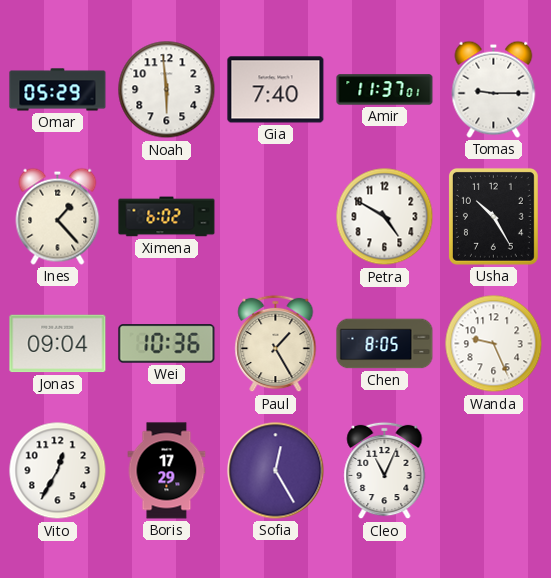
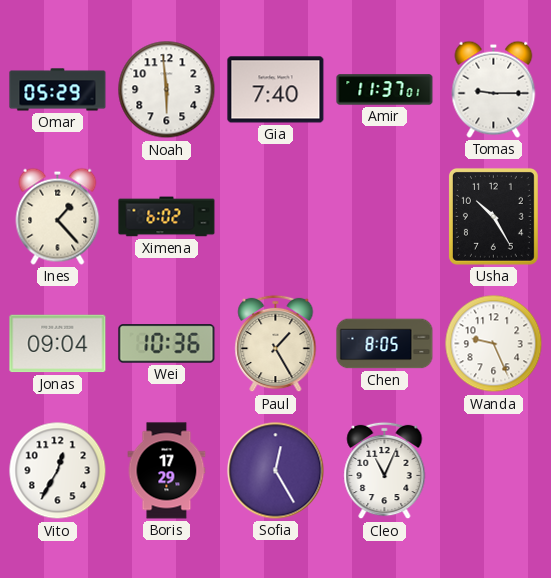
Petra: 4:50 -> none
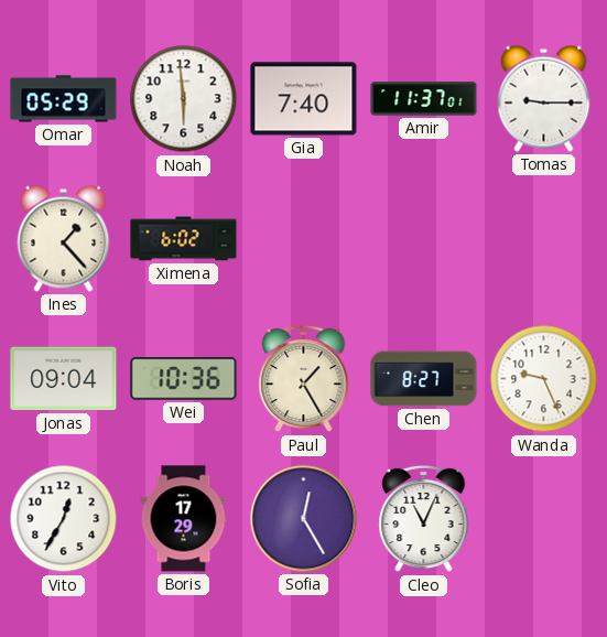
Usha: 10:25 -> none
Chen: 8:05 -> 8:27
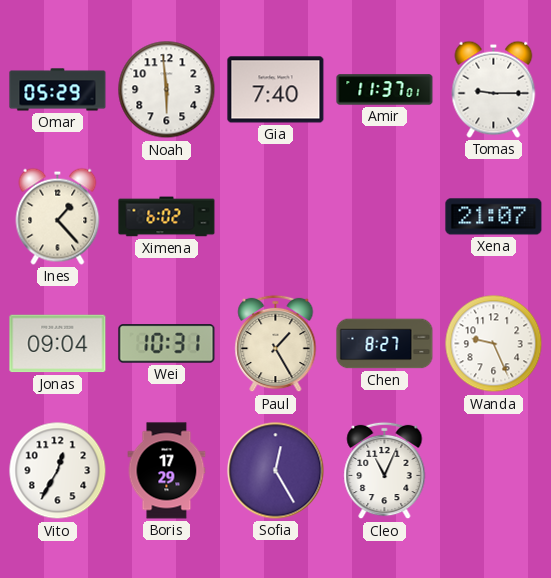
Xena: none -> 21:07
Wei: 10:36 -> 10:31
